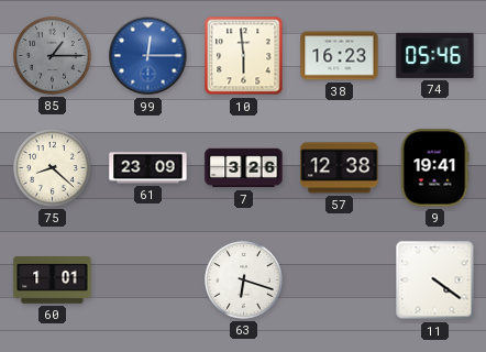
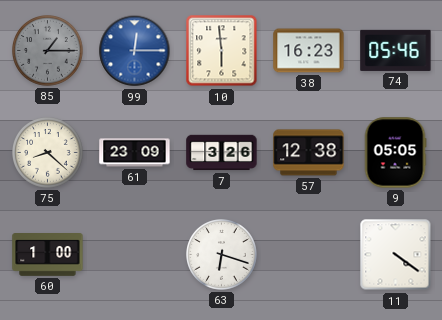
9: 19:41 -> 05:05
60: 1:01 -> 1:00
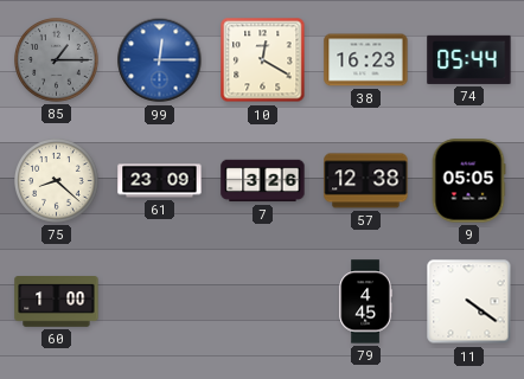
10: 5:59 -> 12:20
74: 05:46 -> 05:44
63: 6:18 -> none
79: none -> 4:45
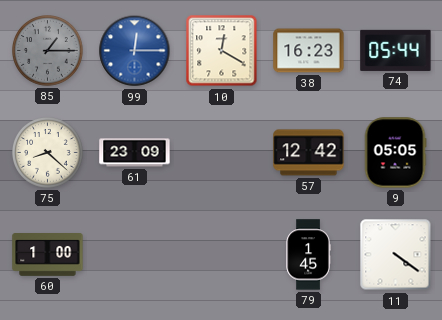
7: 3:26 -> none
57: 12:38 -> 12:42
79: 4:45 -> 1:45
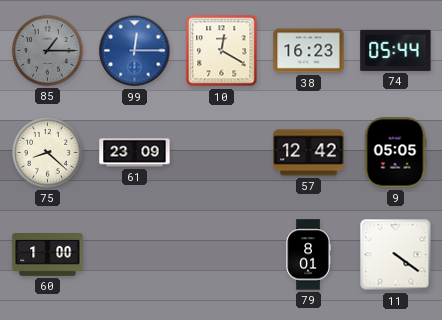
79: 1:45 -> 8:01
